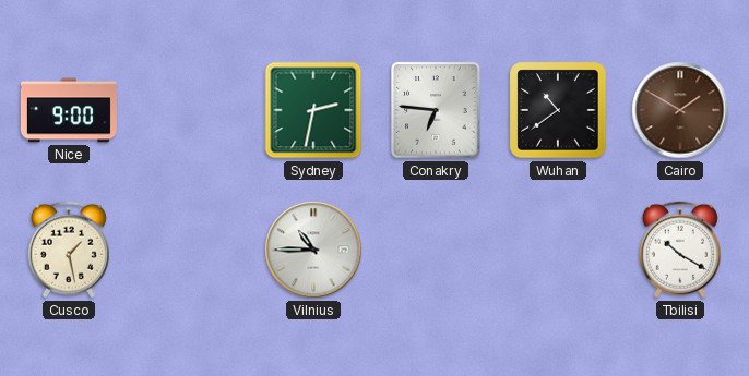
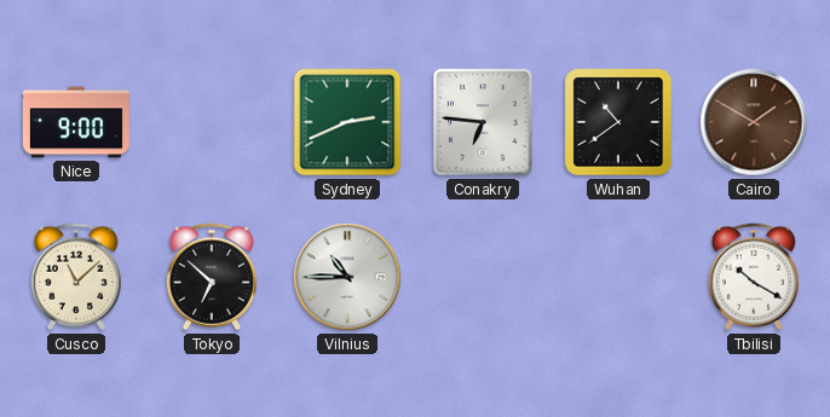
Sydney: 2:32 -> 2:41
Cusco: 1:28 -> 11:08
Tokyo: none -> 6:52
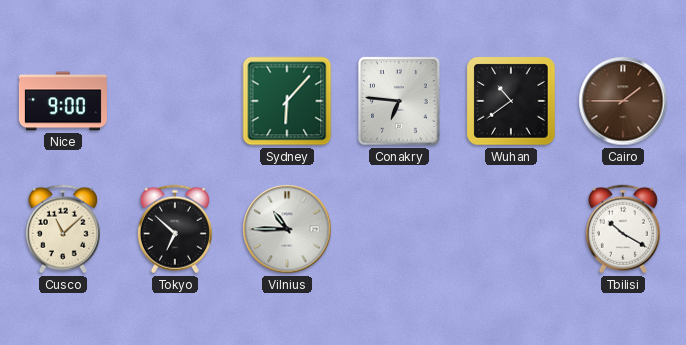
Sydney: 2:41 -> 6:07
Cairo: 1:50 -> 1:45
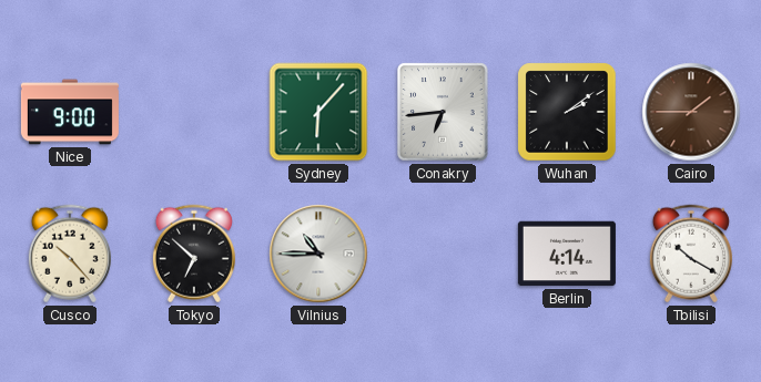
Conakry: 6:46 -> 6:44
Wuhan: 10:39 -> 2:09
Cusco: 11:08 -> 10:23
Berlin: none -> 4:14
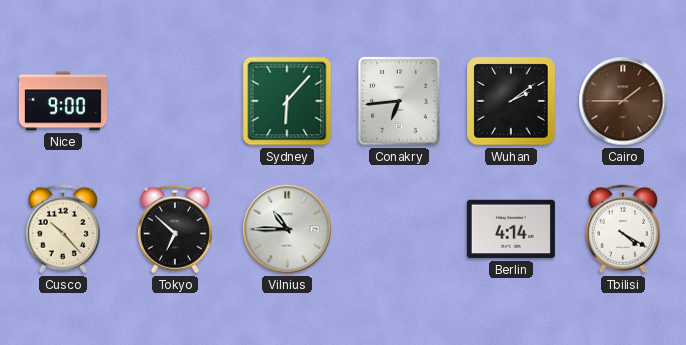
Tbilisi: 10:20 -> 4:20
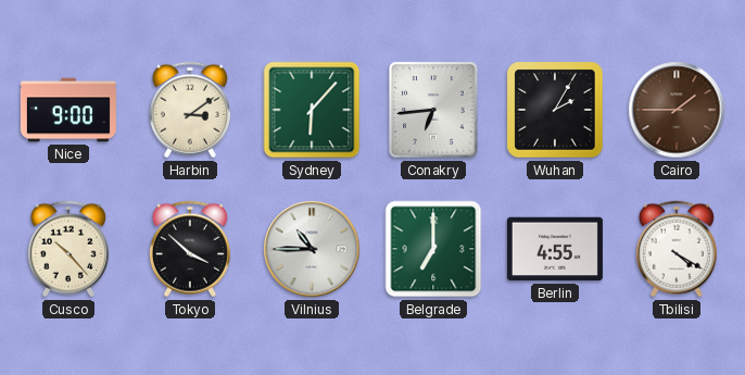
Harbin: none -> 3:09
Wuhan: 2:09 -> 2:05
Tokyo: 6:52 -> 3:52
Belgrade: none -> 7:00
Berlin: 4:14 -> 4:55
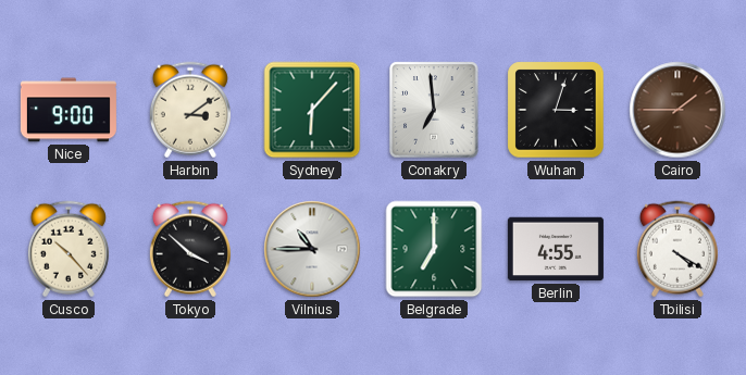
Conakry: 6:44 -> 6:59
Wuhan: 2:05 -> 3:03
